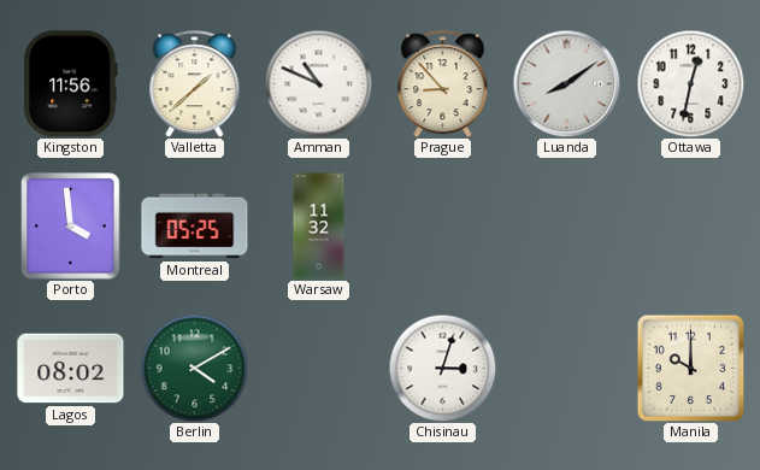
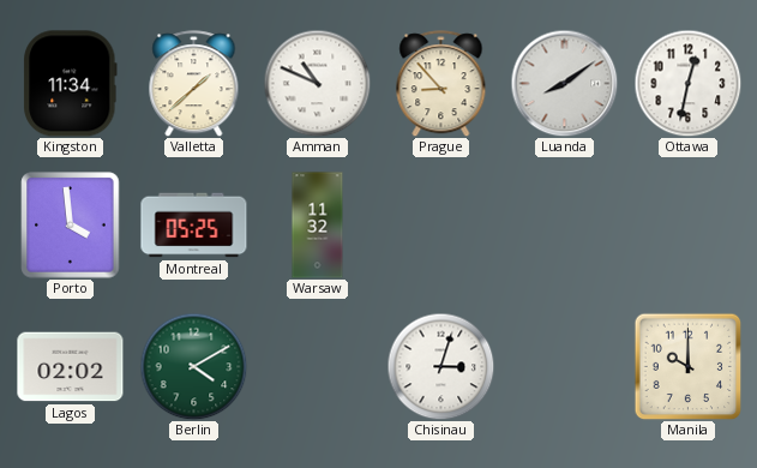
Kingston: 11:56 -> 11:34
Lagos: 08:02 -> 02:02
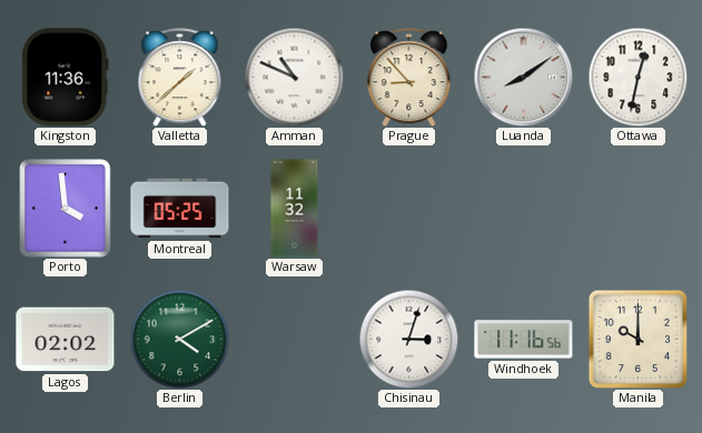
Kingston: 11:34 -> 11:36
Windhoek: none -> 11:16
